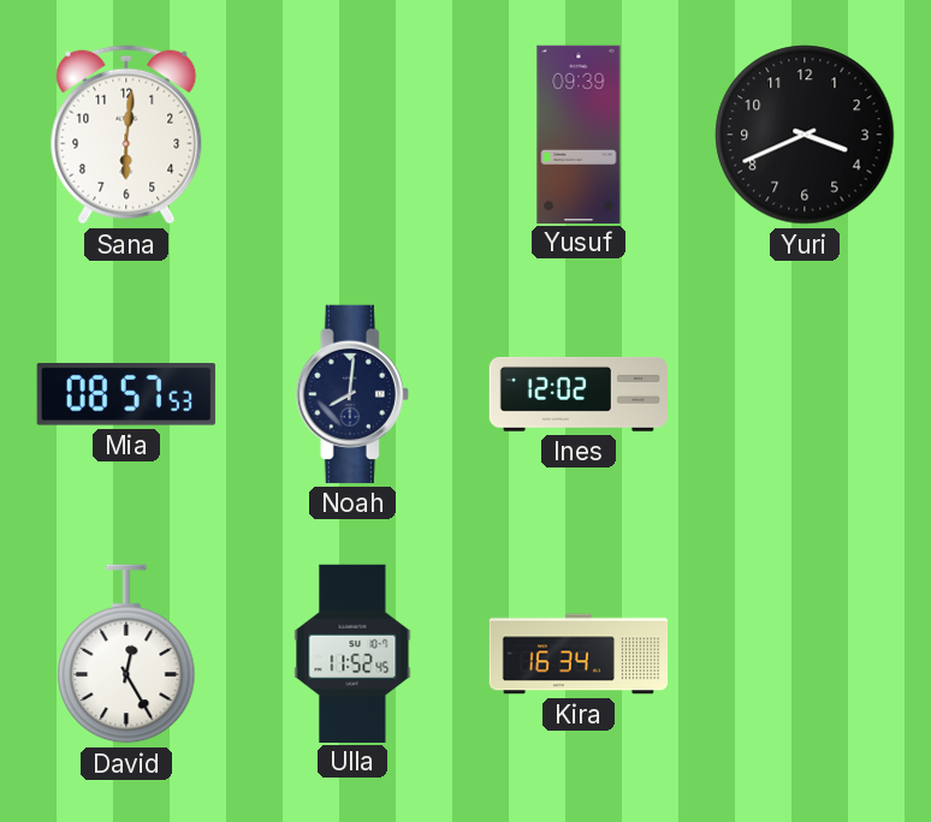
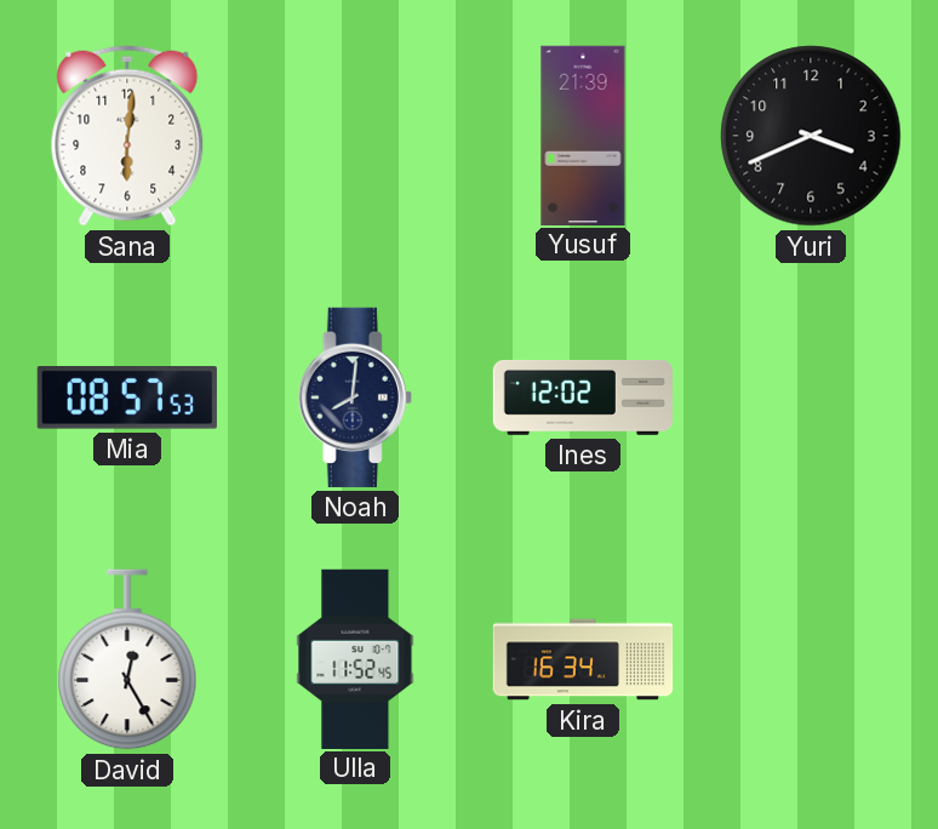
Yusuf: 09:39 -> 21:39
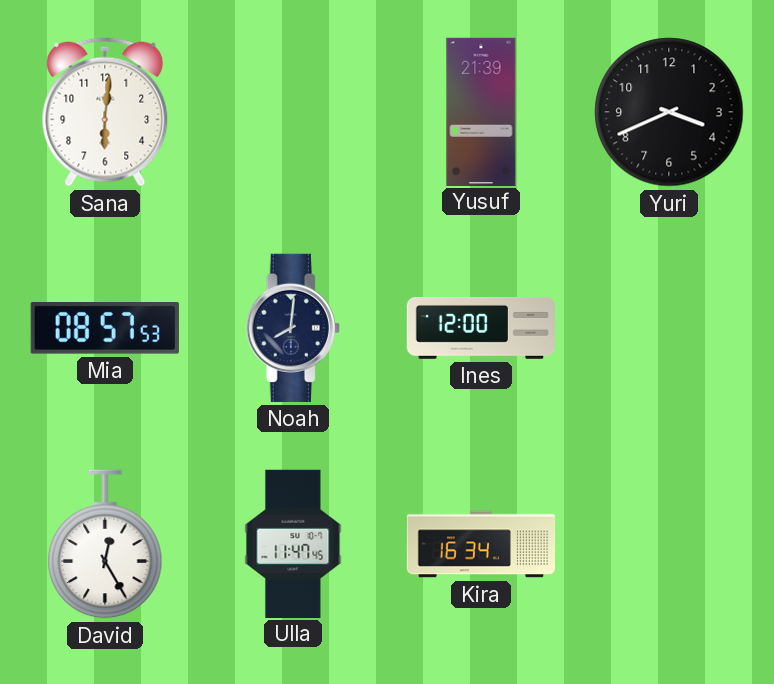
Ines: 12:02 -> 12:00
Ulla: 11:52 -> 11:47
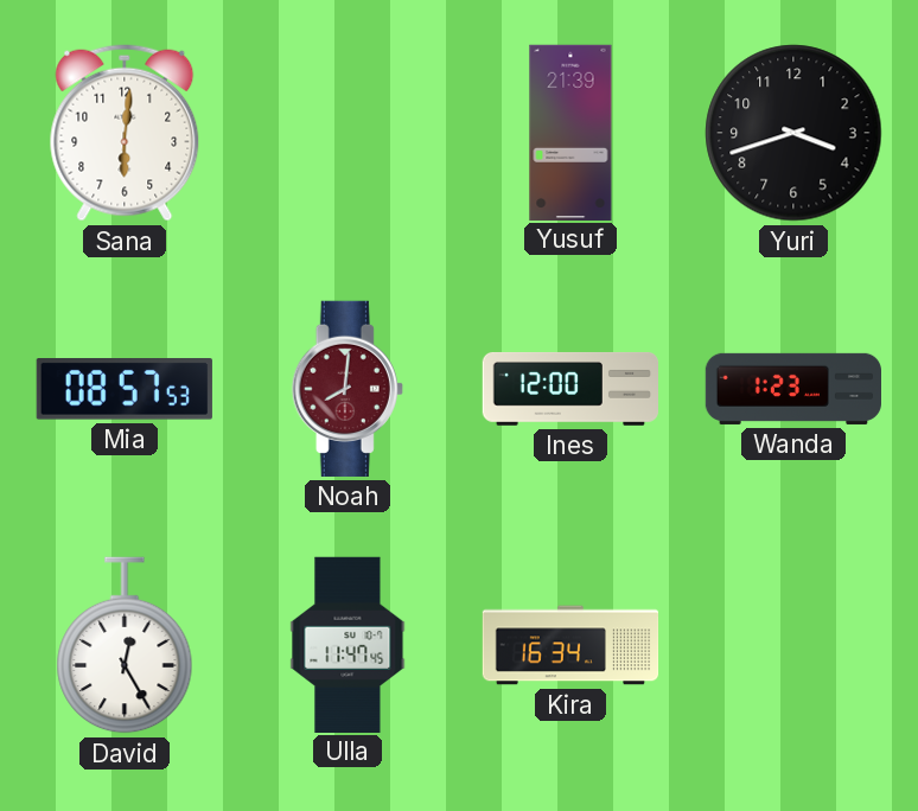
Yuri: 3:41 -> 3:42
Noah dial: navy -> burgundy
Wanda: none -> 1:23
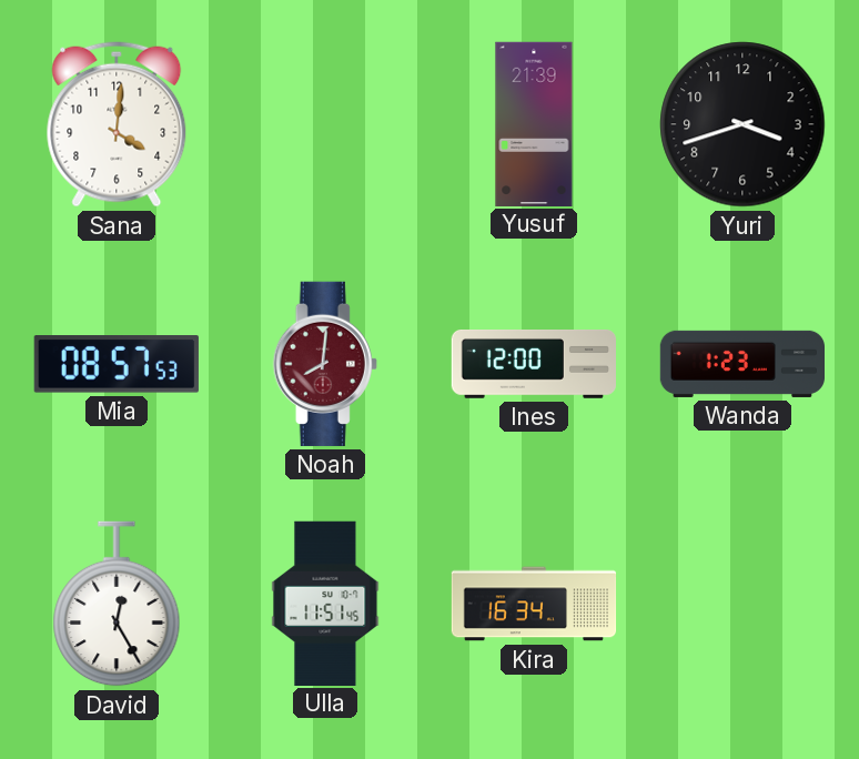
Sana: 6:01 -> 4:01
Ulla: 11:47 -> 11:51
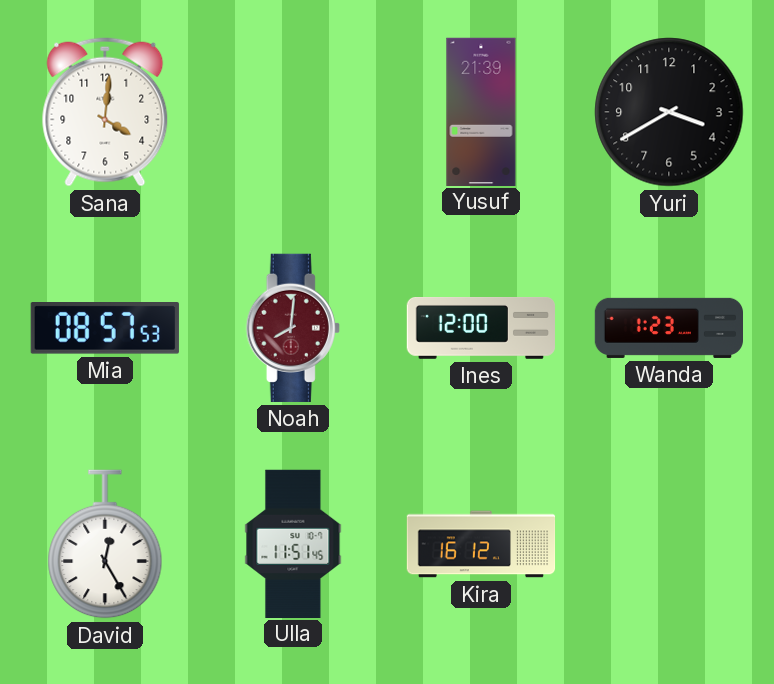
Yuri: 3:42 -> 3:40
Kira: 16:34 -> 16:12
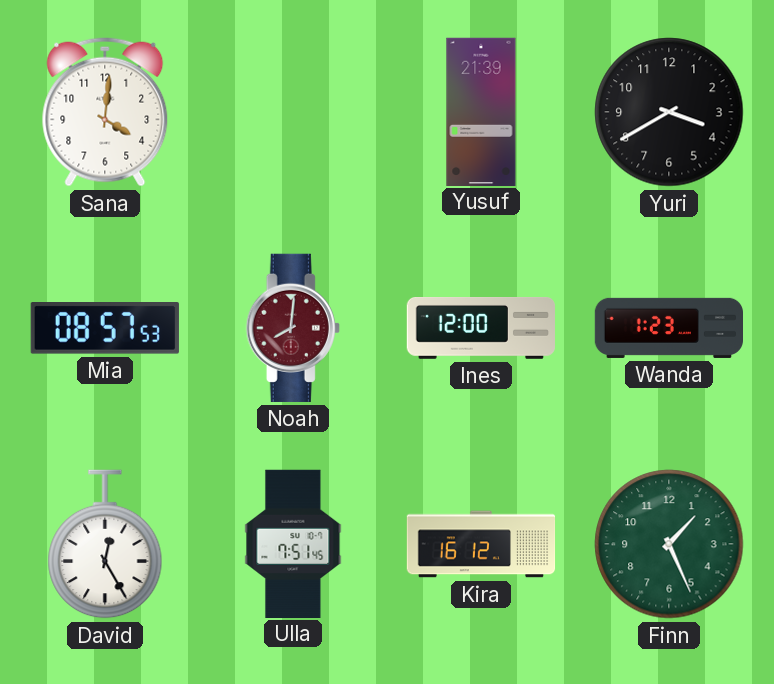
Ulla: 11:51 -> 7:51
Finn: none -> 1:26
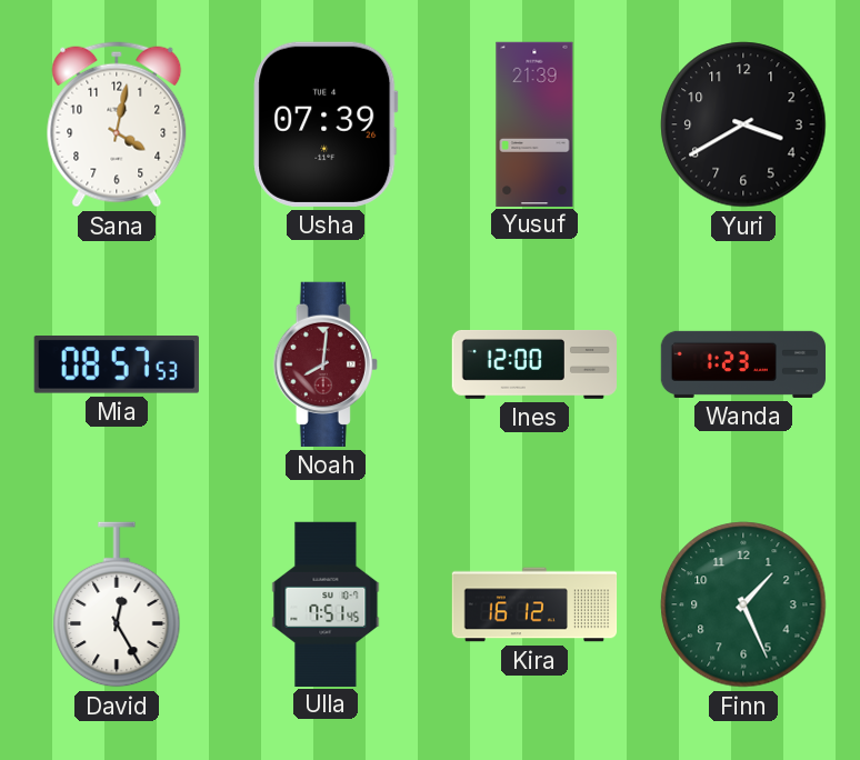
Sana: 4:01 -> 4:02
Usha: none -> 07:39
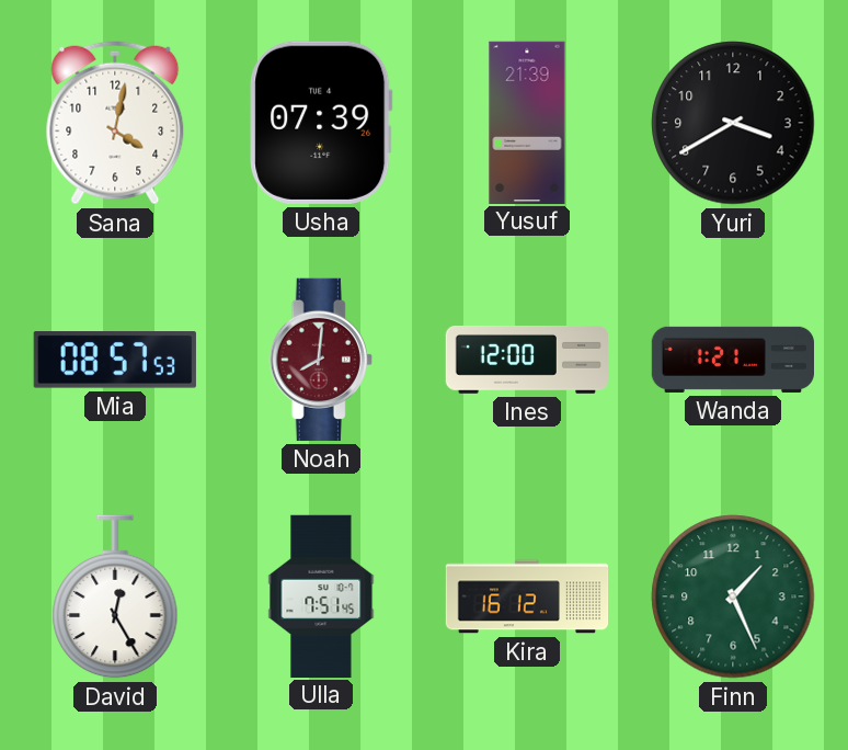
Wanda: 1:23 -> 1:21
